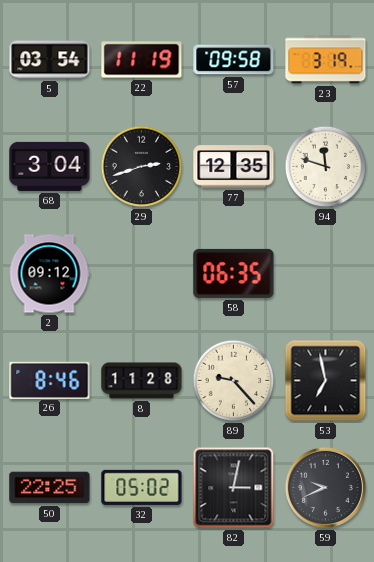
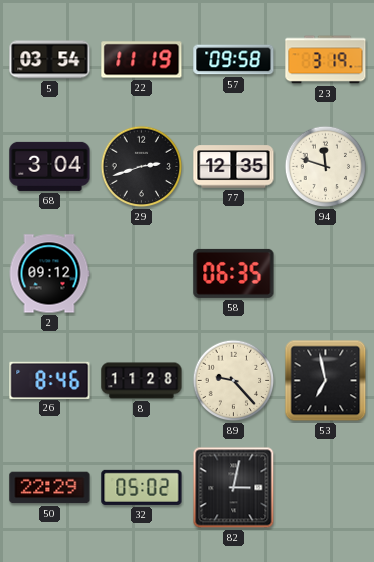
50: 22:25 -> 22:29
59: 9:41 -> none
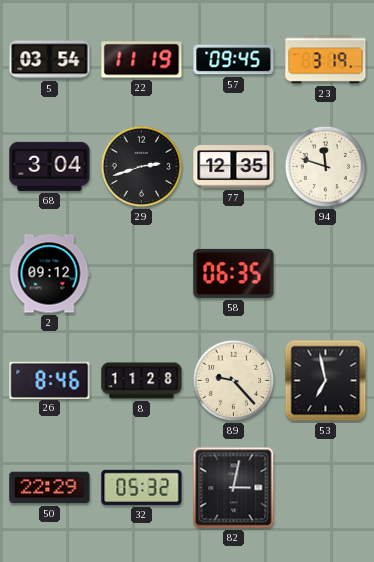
57: 09:58 -> 09:45
32: 05:02 -> 05:32
